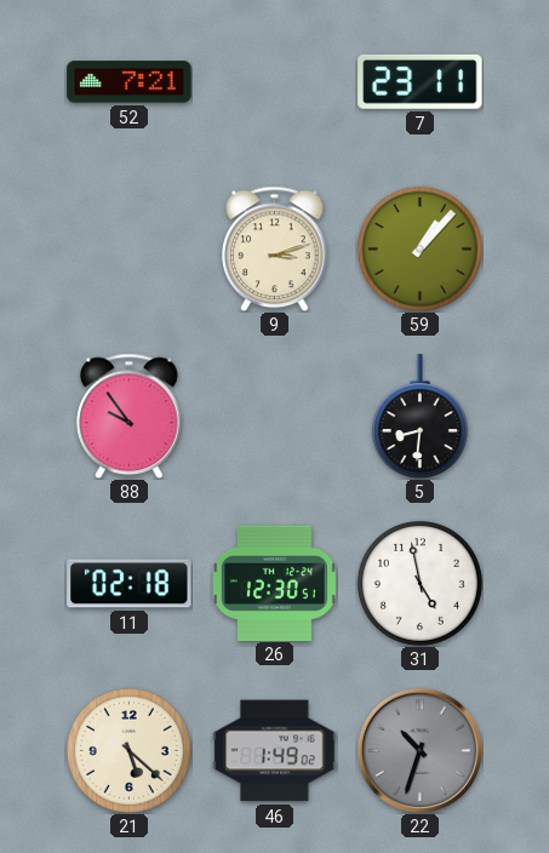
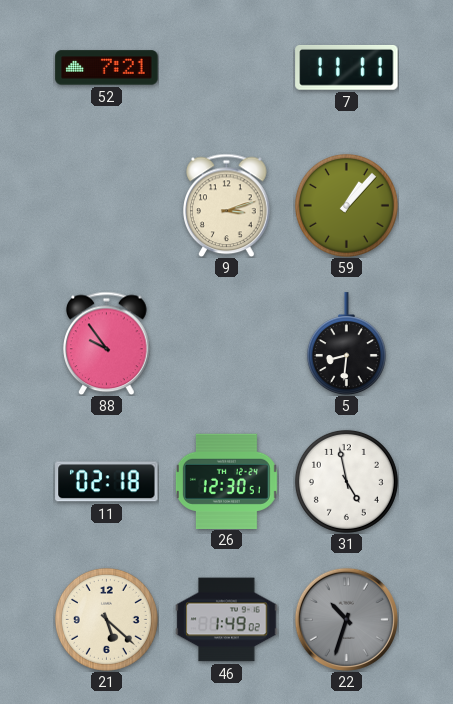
7: 23:11 -> 11:11
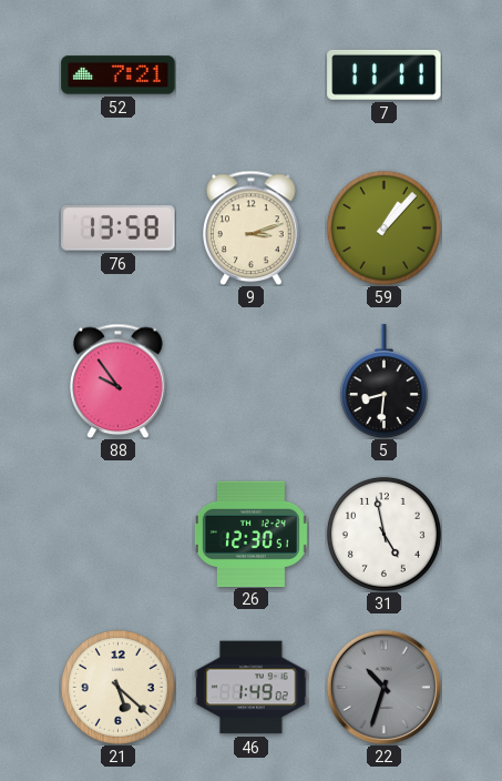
76: none -> 13:58
11: 02:18 -> none
